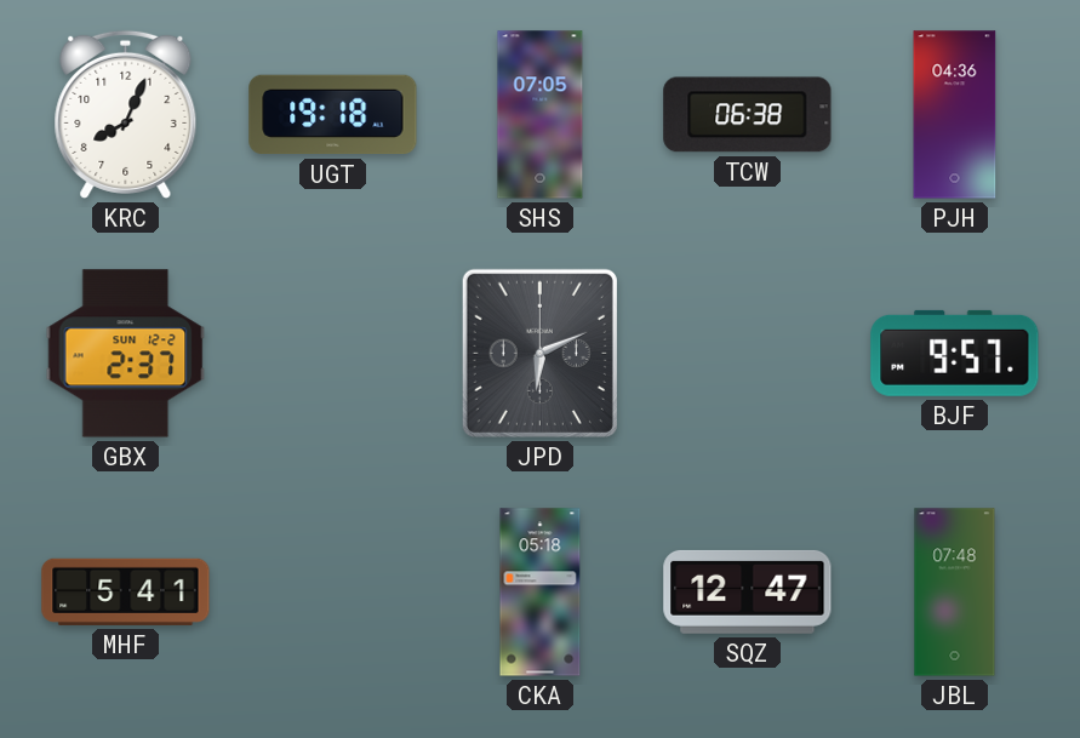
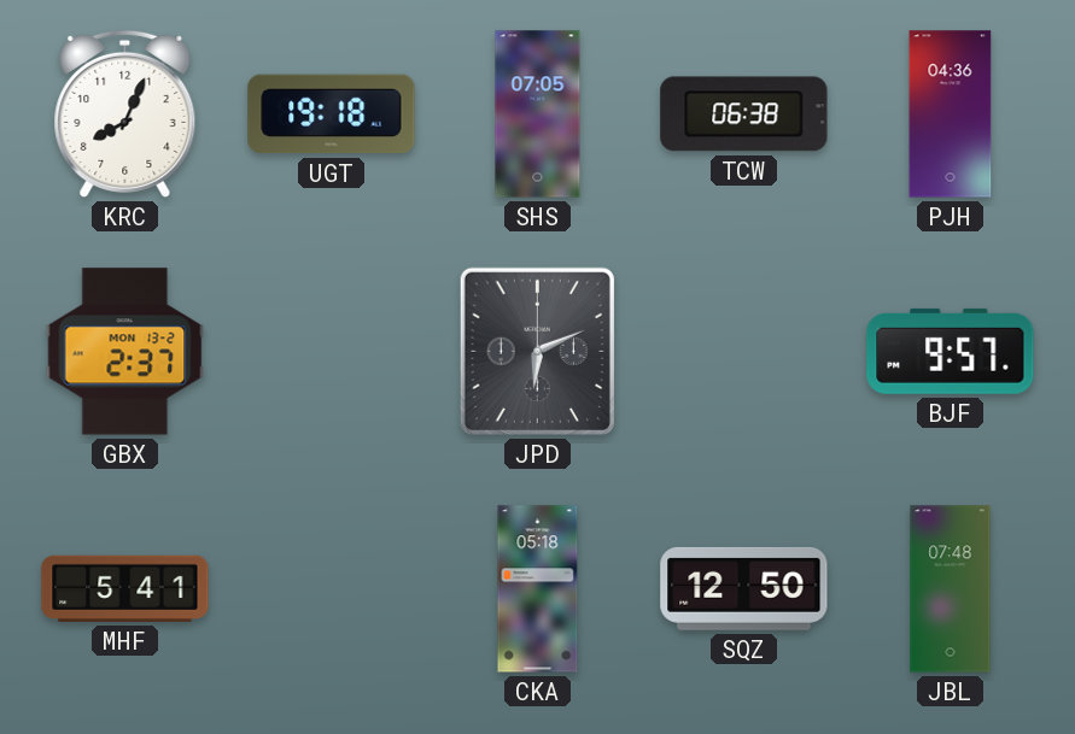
GBX date: SUN 12-2 -> MON 13-2
SQZ: 12:47 -> 12:50
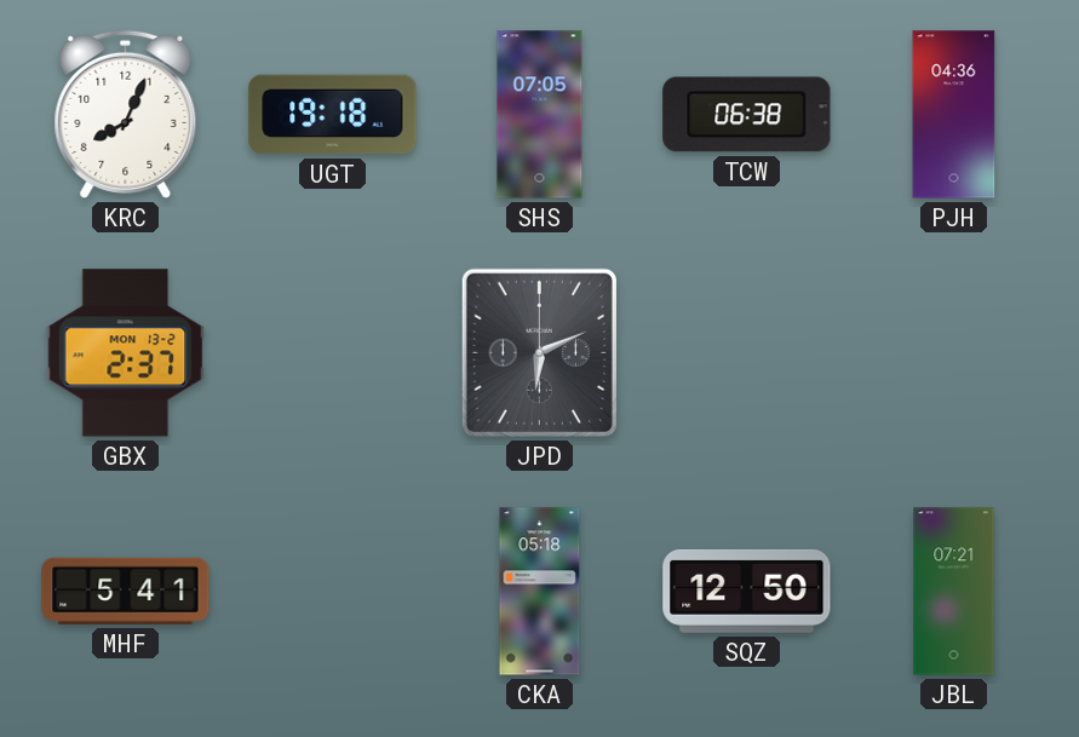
BJF: 9:57 -> none
JBL: 07:48 -> 07:21
